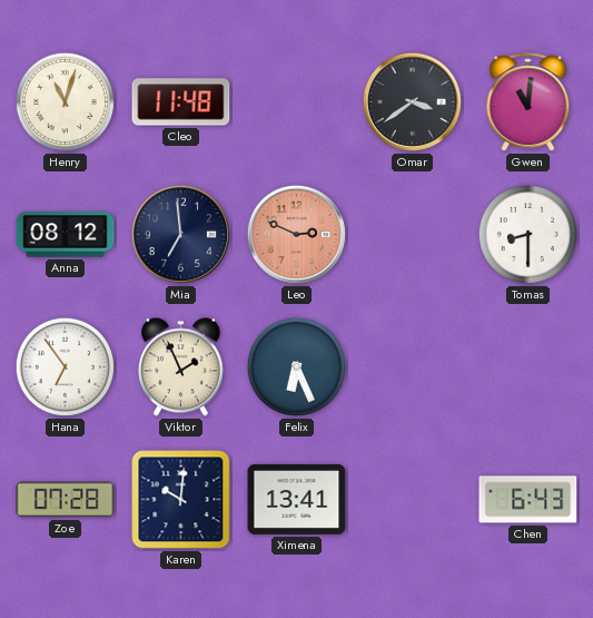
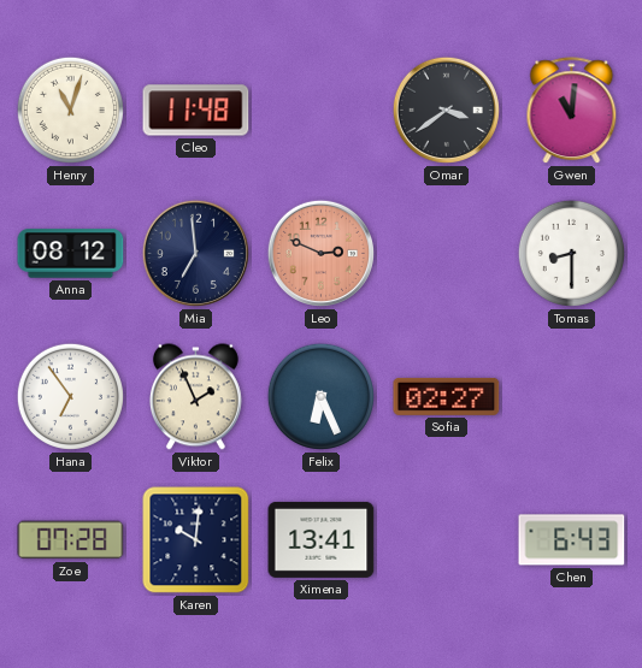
Sofia: none -> 02:27
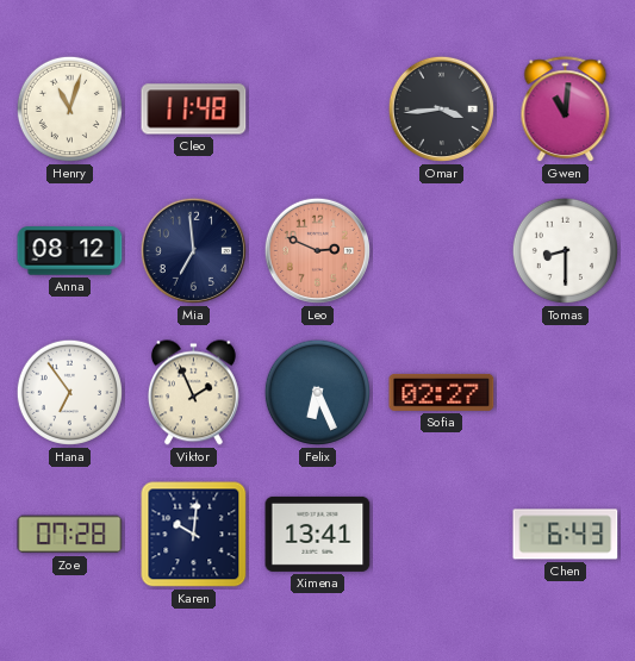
Omar: 3:39 -> 3:44
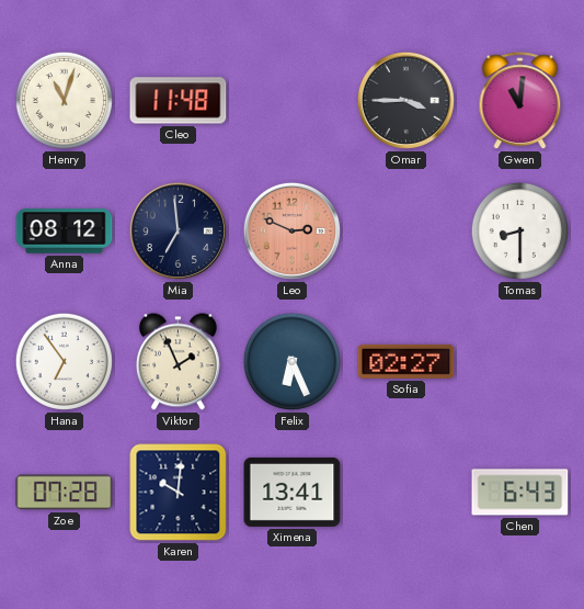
Omar: 3:44 -> 3:45
